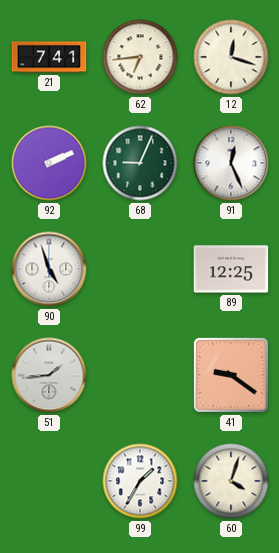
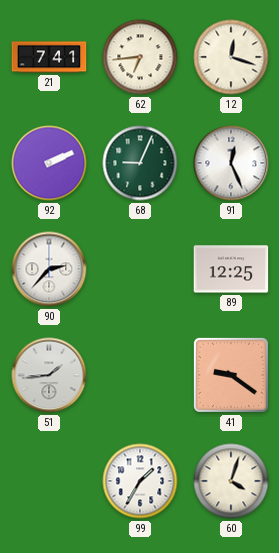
90: 4:57 -> 2:37
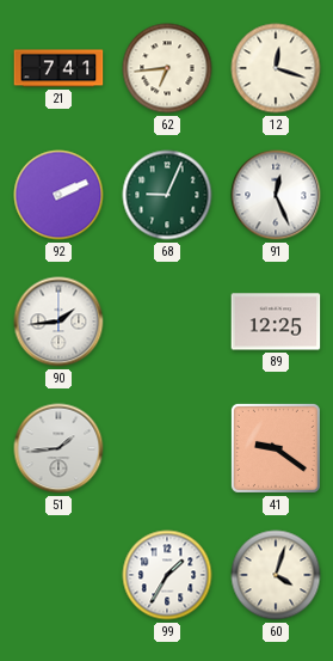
90: 2:37 -> 1:44
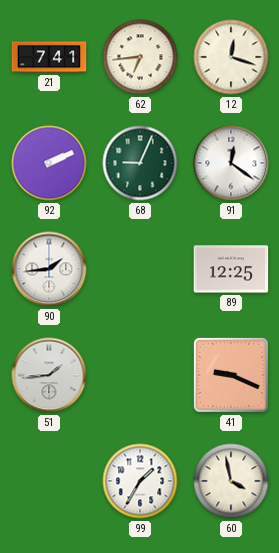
91: 12:26 -> 12:21
41: 9:21 -> 9:19
60: 4:03 -> 3:58
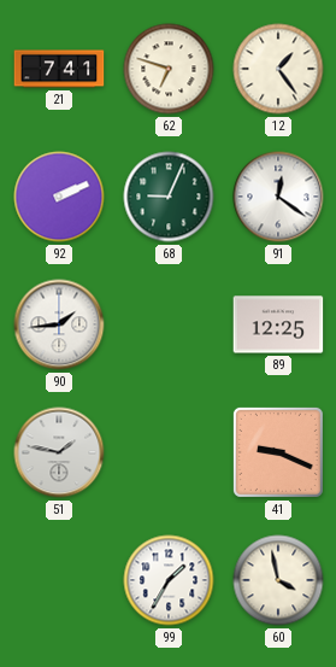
62: 6:44 -> 6:48
12: 12:18 -> 1:24
51: 1:44 -> 1:47
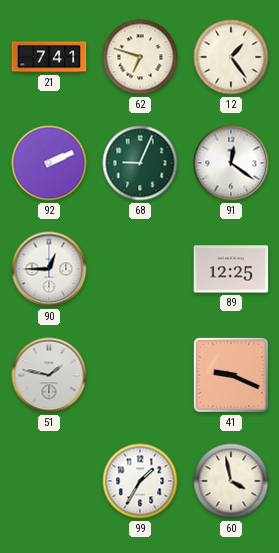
90: 1:44 -> 12:45
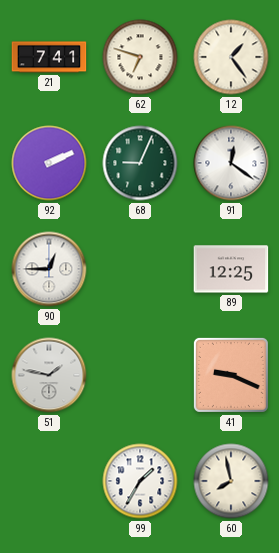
60: 3:58 -> 7:58
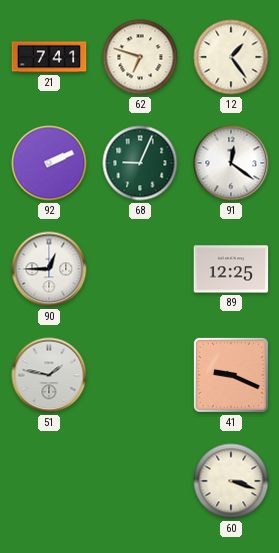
99: 1:35 -> none
60: 7:58 -> 3:18
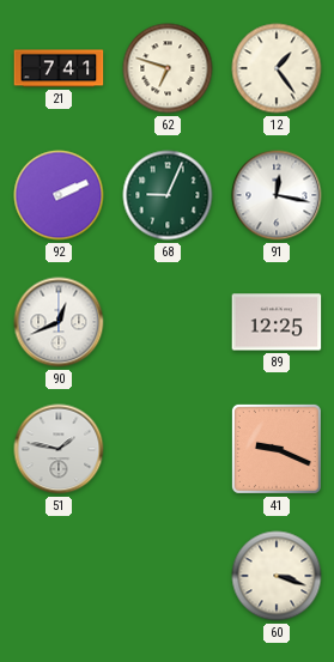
91: 12:21 -> 12:17
90: 12:45 -> 12:41
